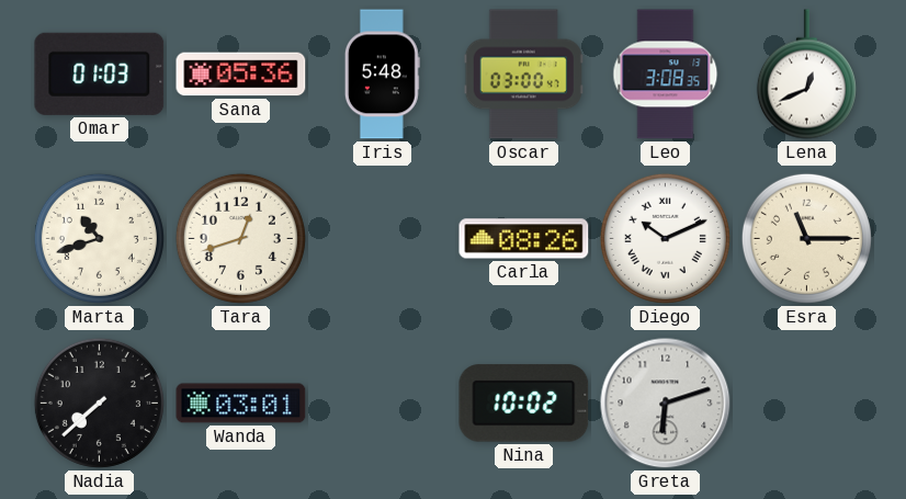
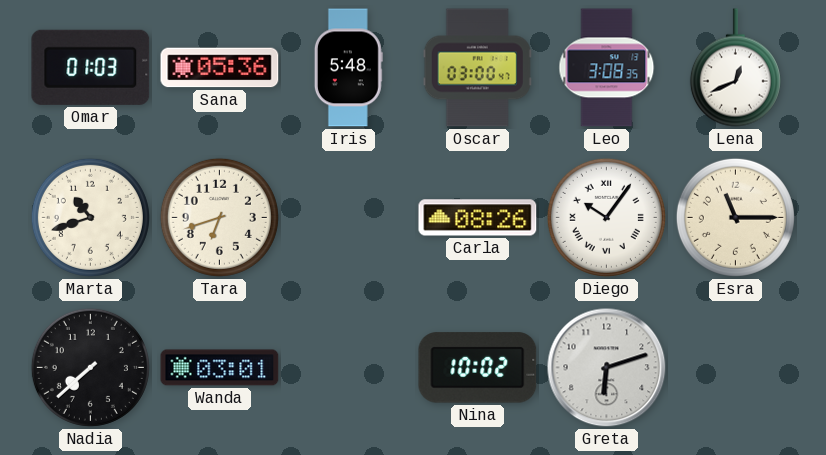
Tara: 12:42 -> 6:42
Diego: 10:11 -> 10:06
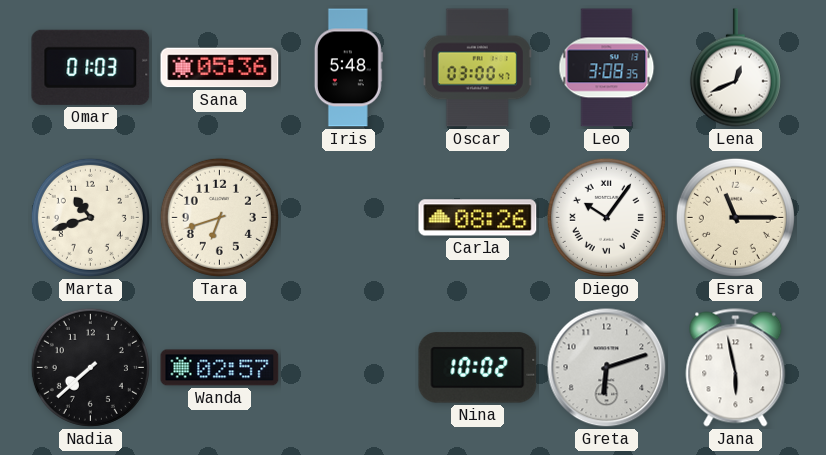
Wanda: 03:01 -> 02:57
Jana: none -> 5:58
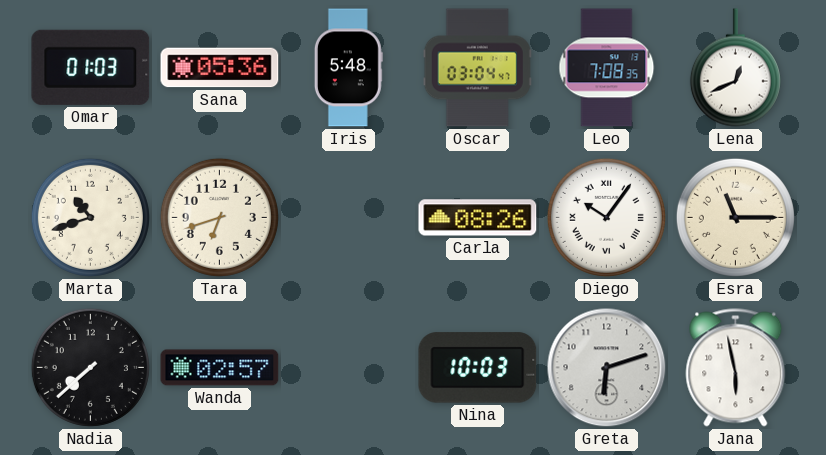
Oscar: 03:00 -> 03:04
Leo: 3:08 -> 7:08
Nina: 10:02 -> 10:03
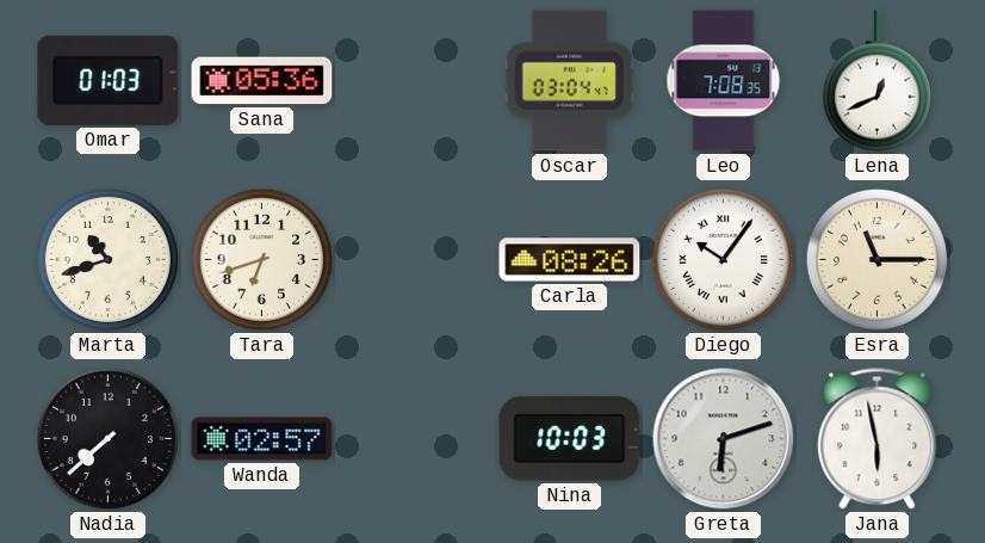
Iris: 5:48 -> none
